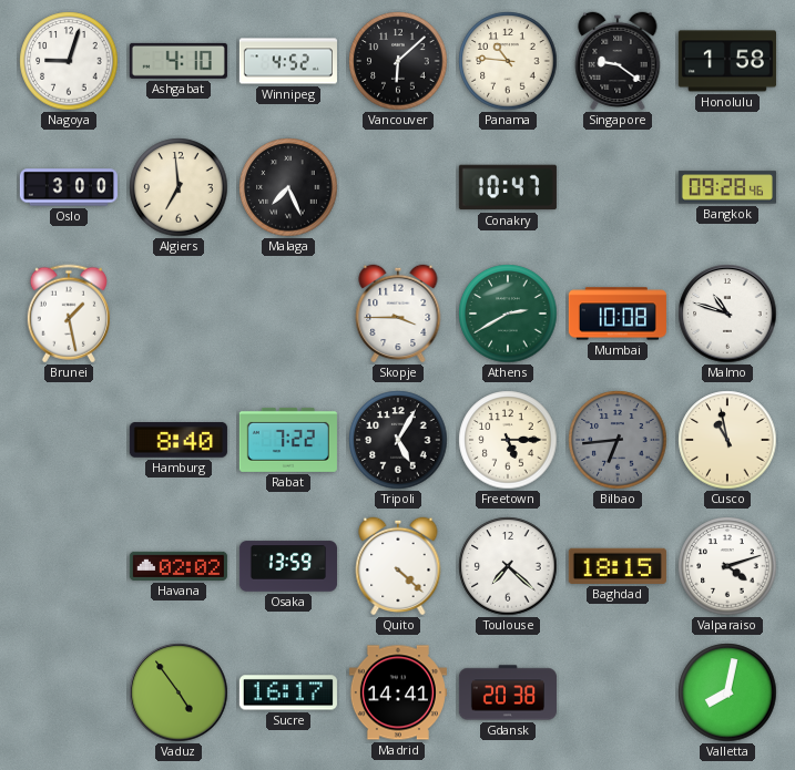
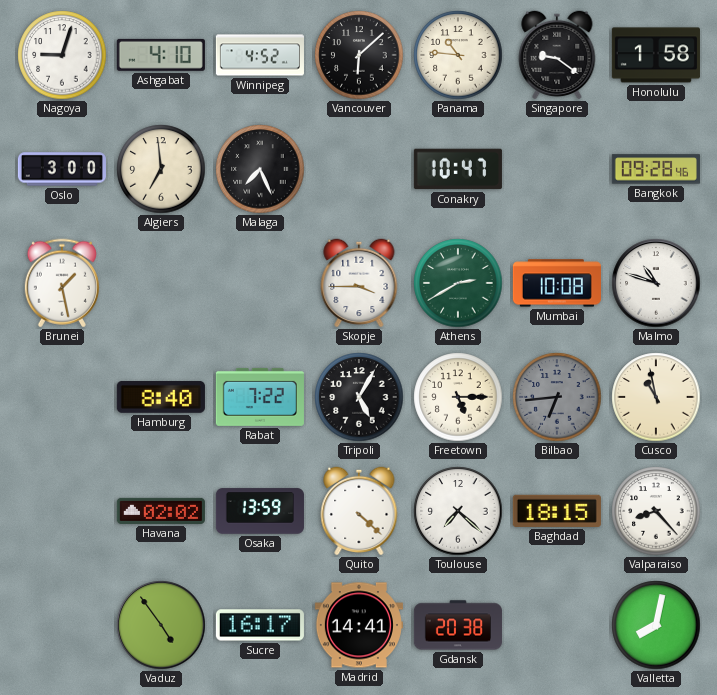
Valparaiso: 4:12 -> 8:23
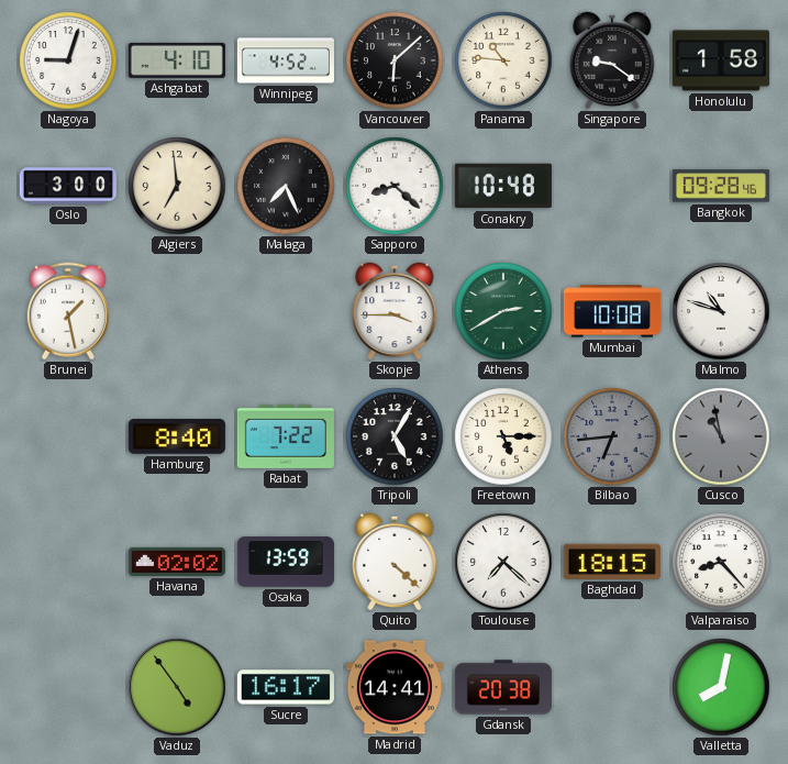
Sapporo: none -> 8:22
Conakry: 10:47 -> 10:48
Cusco dial: cream -> grey
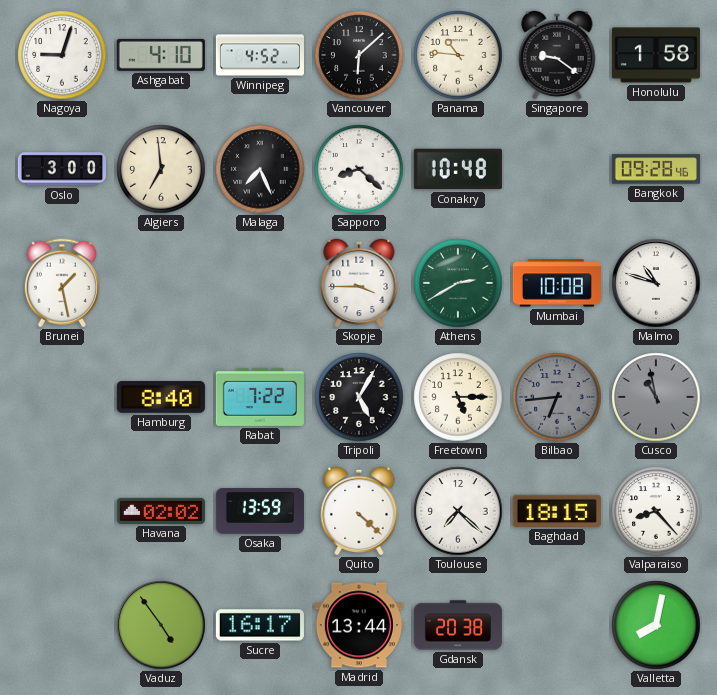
Madrid: 14:41 -> 13:44
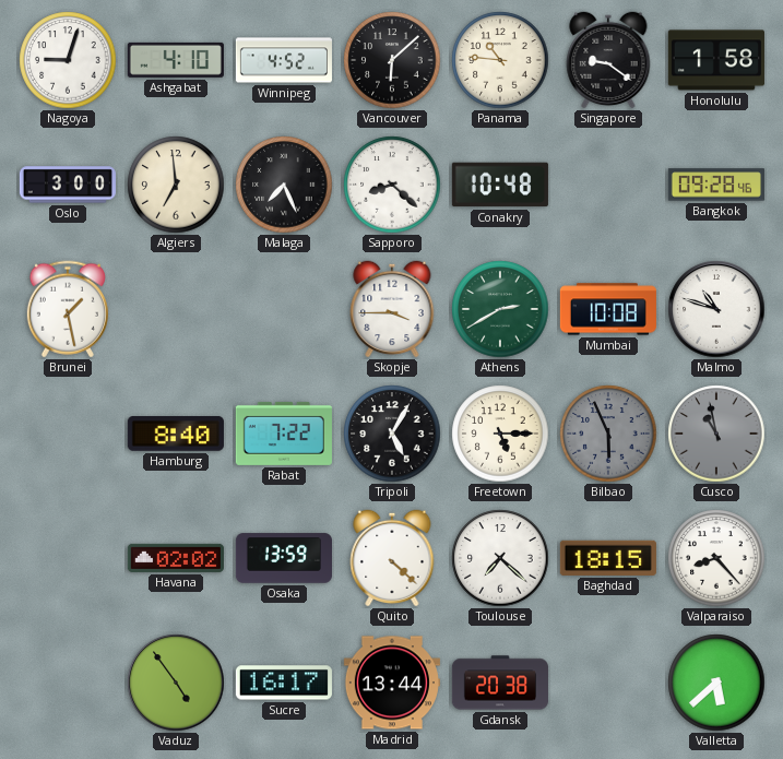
Bilbao: 6:44 -> 5:56
Valletta: 8:02 -> 5:38
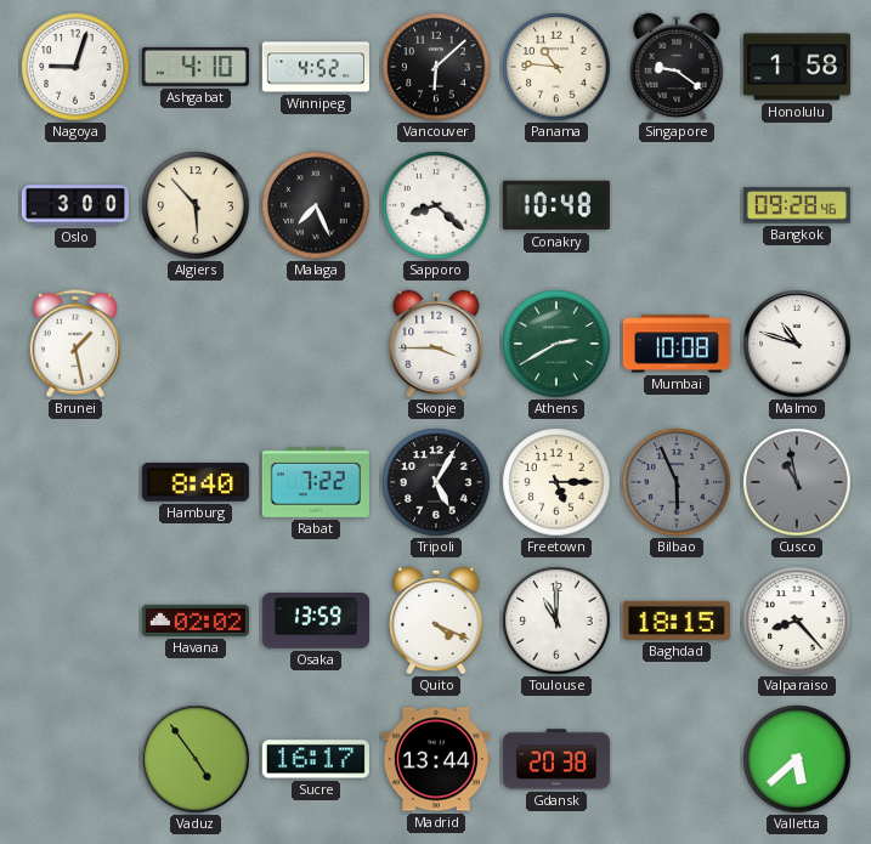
Algiers: 6:59 -> 5:53
Quito: 4:22 -> 4:19
Toulouse: 7:22 -> 11:00
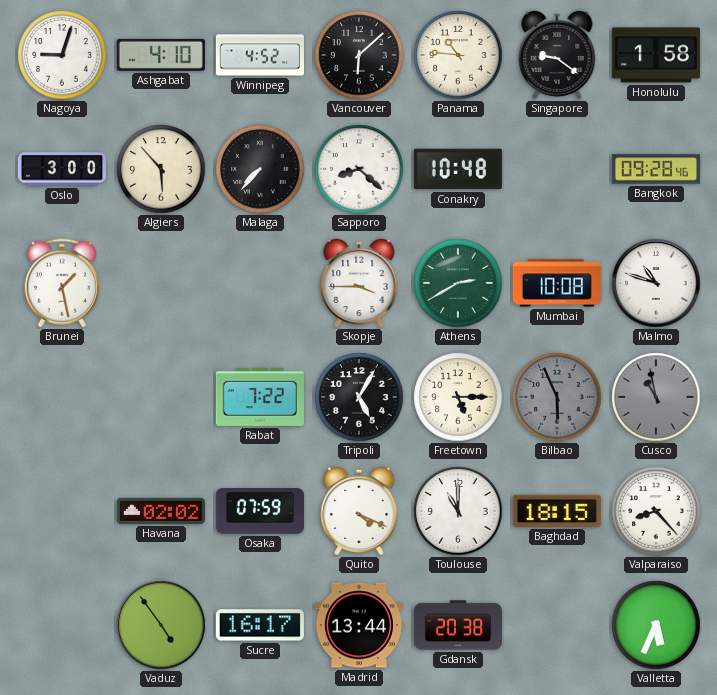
Malaga: 7:26 -> 7:37
Hamburg: 8:40 -> none
Osaka: 13:59 -> 07:59
Valletta: 5:38 -> 5:34
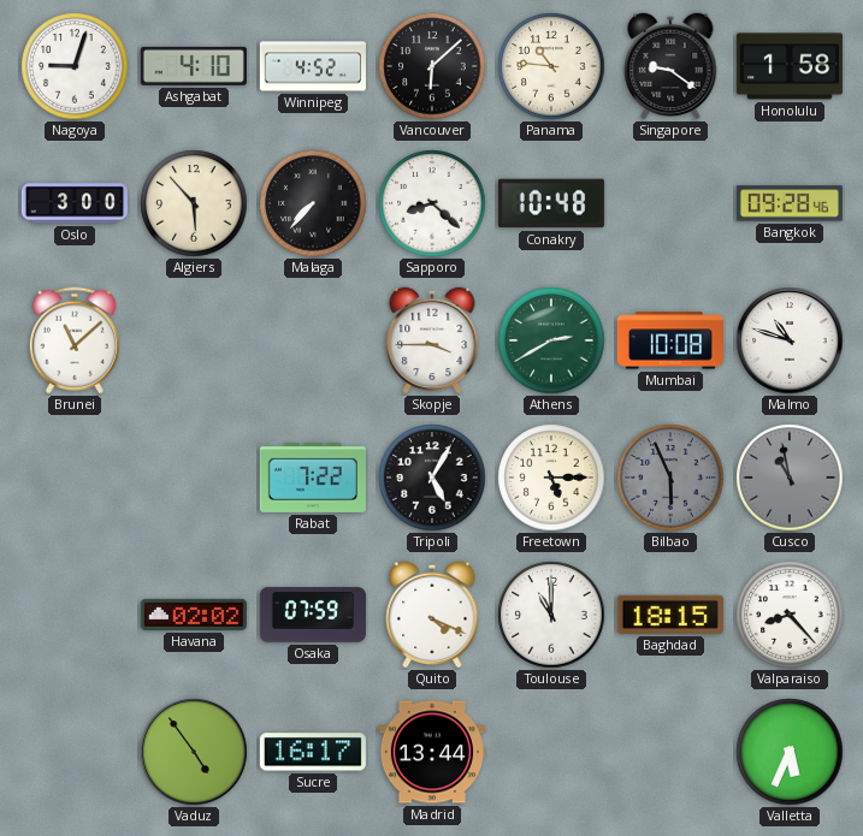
Brunei: 1:28 -> 11:08
Gdansk: 20:38 -> none
